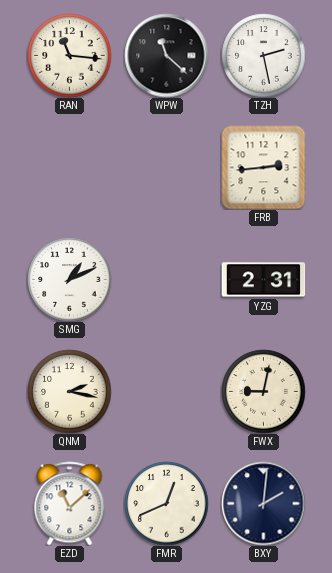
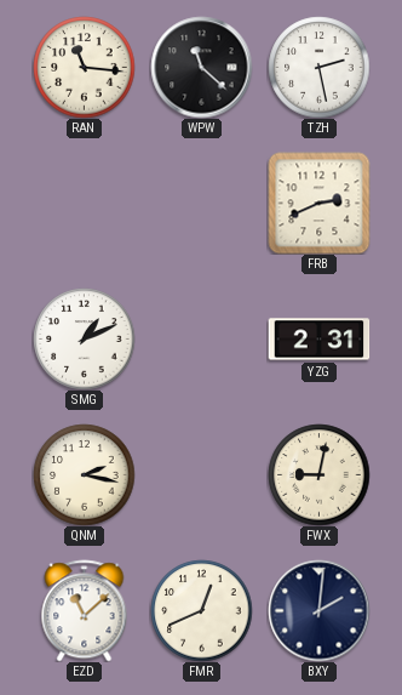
FRB: 2:44 -> 2:41
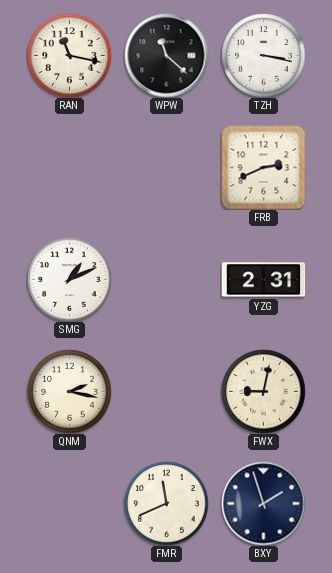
RAN: 11:16 -> 11:17
TZH: 2:28 -> 3:17
EZD: 11:08 -> none
FMR: 12:41 -> 11:41
BXY: 2:01 -> 1:57
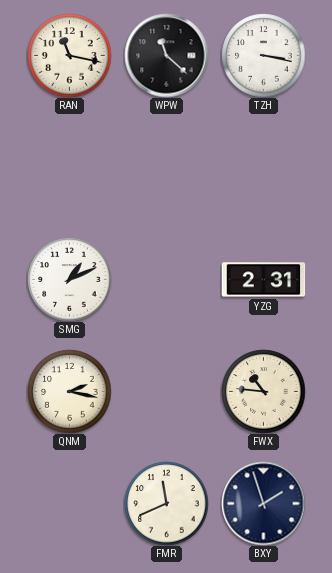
FRB: 2:41 -> none
FWX: 9:02 -> 10:46
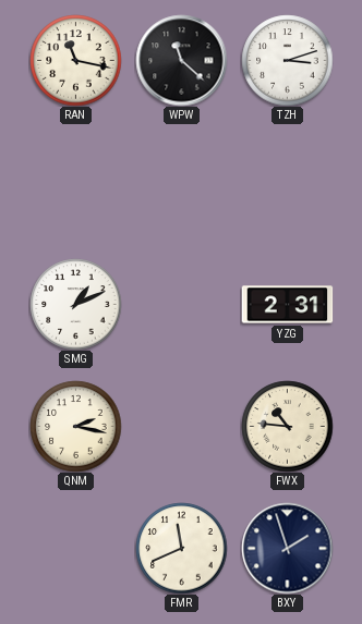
TZH: 3:17 -> 3:12
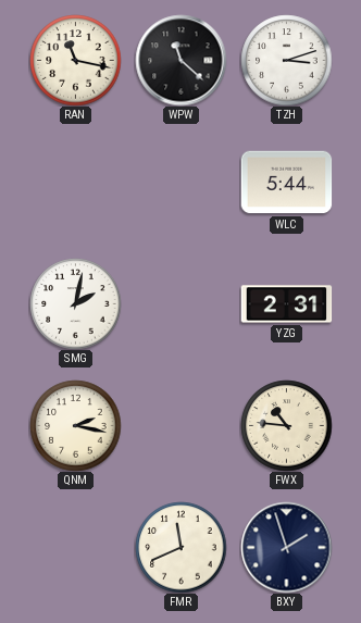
WLC: none -> 5:44
SMG: 1:11 -> 2:02
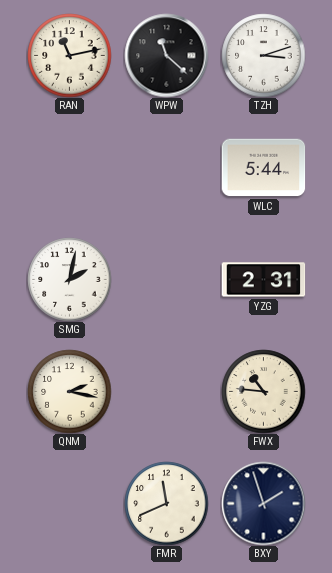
RAN: 11:17 -> 11:13
